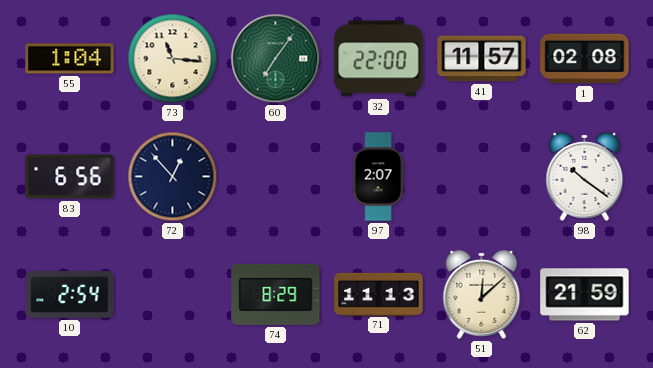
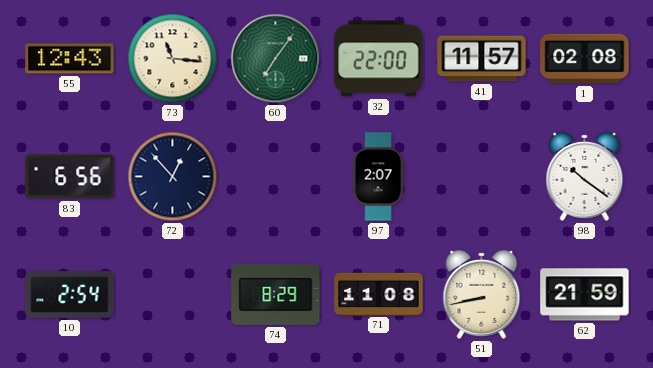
55: 1:04 -> 12:43
71: 11:13 -> 11:08
51: 12:08 -> 8:43
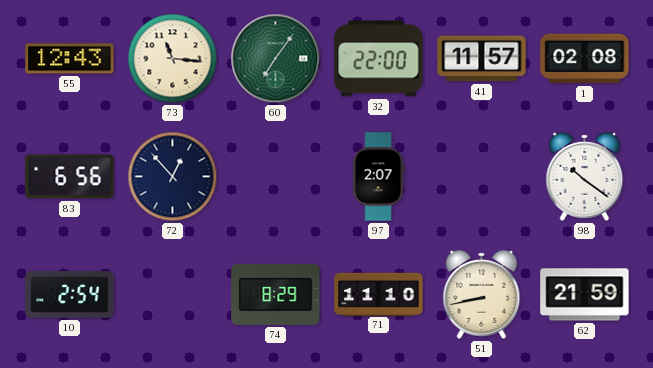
71: 11:08 -> 11:10
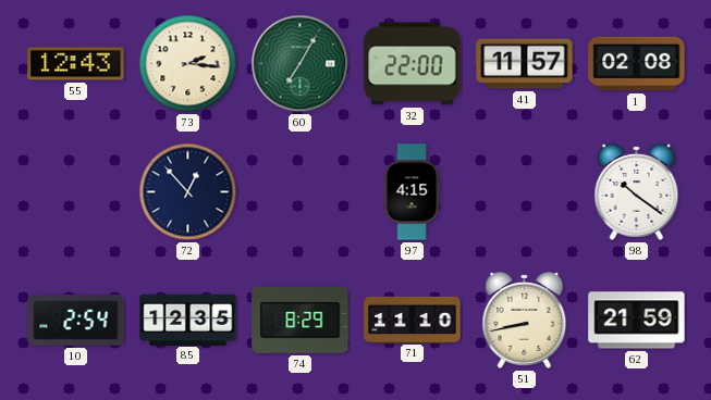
73: 11:16 -> 2:16
60: 7:06 -> 7:05
83: 6:56 -> none
97: 2:07 -> 4:15
85: none -> 12:35
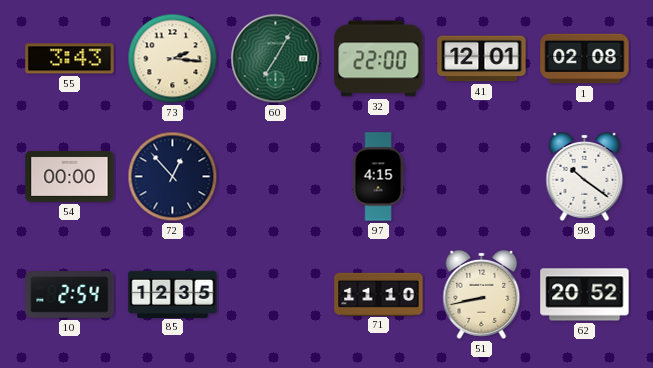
55: 12:43 -> 3:43
41: 11:57 -> 12:01
54: none -> 00:00
74: 8:29 -> none
62: 21:59 -> 20:52
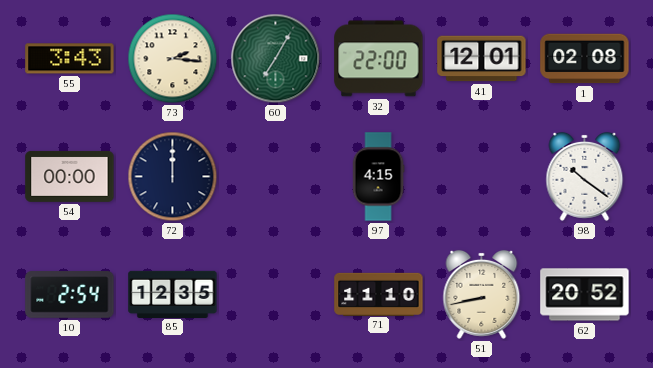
72: 12:53 -> 12:00
